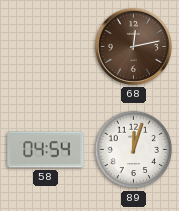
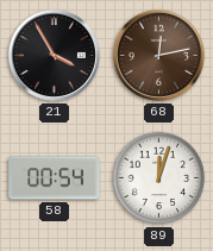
21: none -> 3:55
58: 04:54 -> 00:54
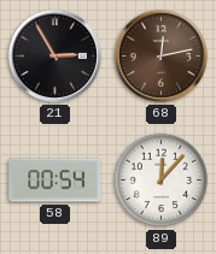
21: 3:55 -> 2:55
89: 12:03 -> 12:07
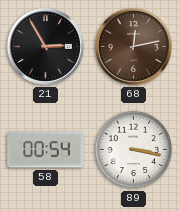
89: 12:07 -> 3:17
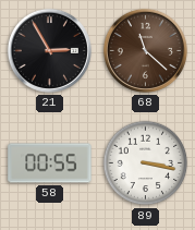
68: 12:13 -> 11:22
58: 00:54 -> 00:55
